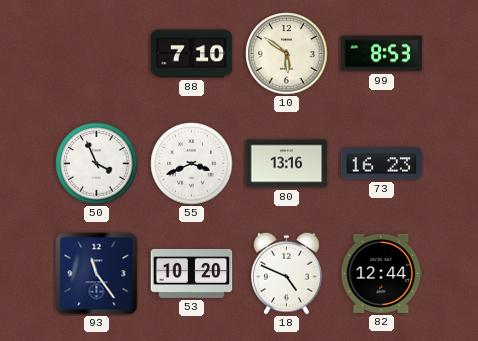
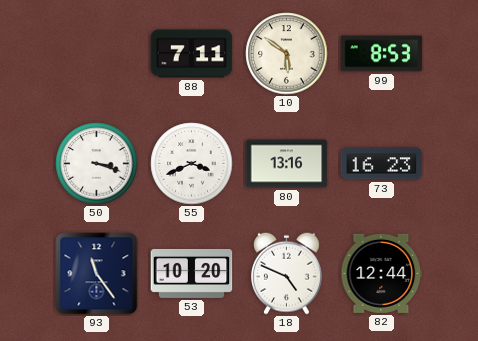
88: 7:10 -> 7:11
50: 3:56 -> 3:18
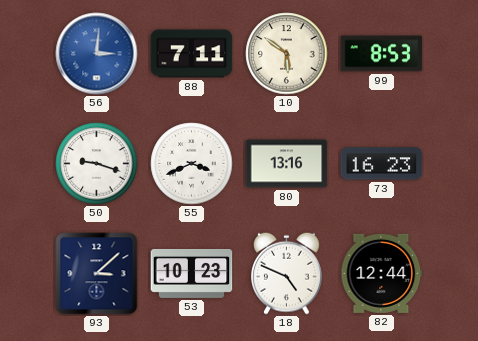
56: none -> 3:01
50: 3:18 -> 9:18
93: 11:24 -> 3:08
53: 10:20 -> 10:23
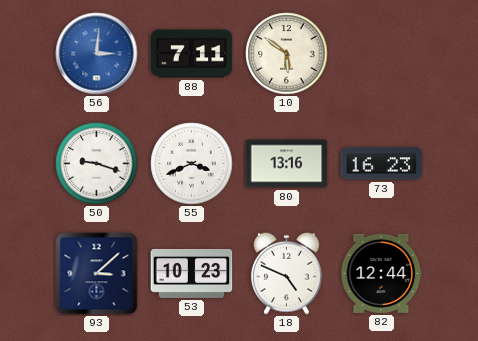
99: 8:53 -> none
